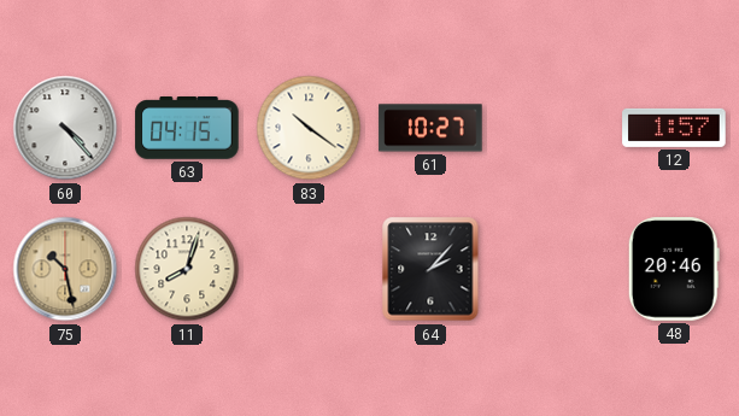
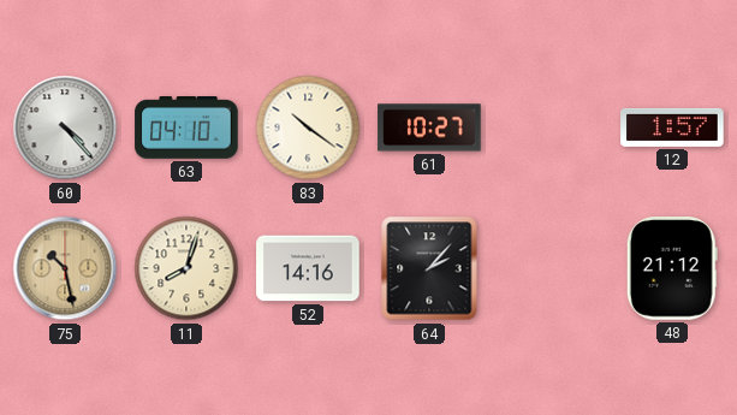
63: 04:15 -> 04:10
52: none -> 14:16
48: 20:46 -> 21:12
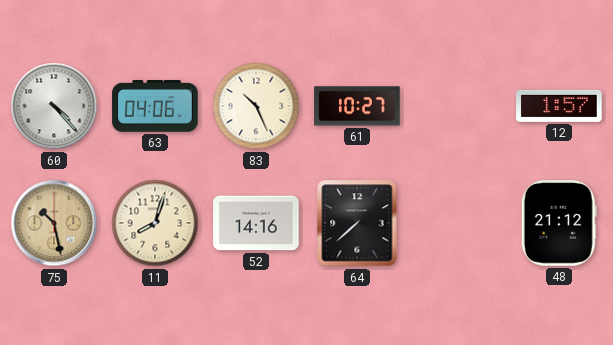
63: 04:10 -> 04:06
83: 10:21 -> 10:26
64: 2:07 -> 7:38
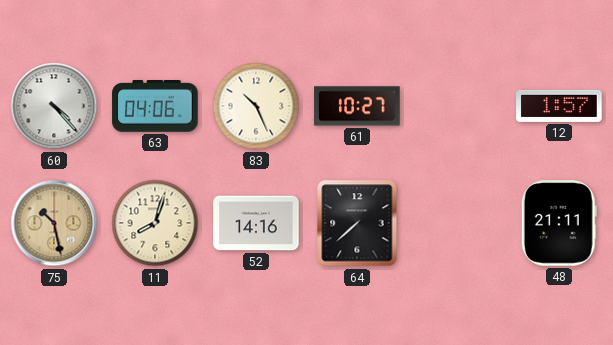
48: 21:12 -> 21:11
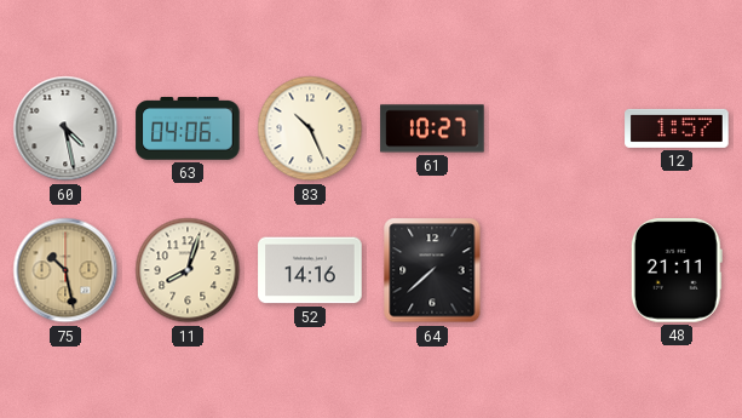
60: 4:23 -> 4:28
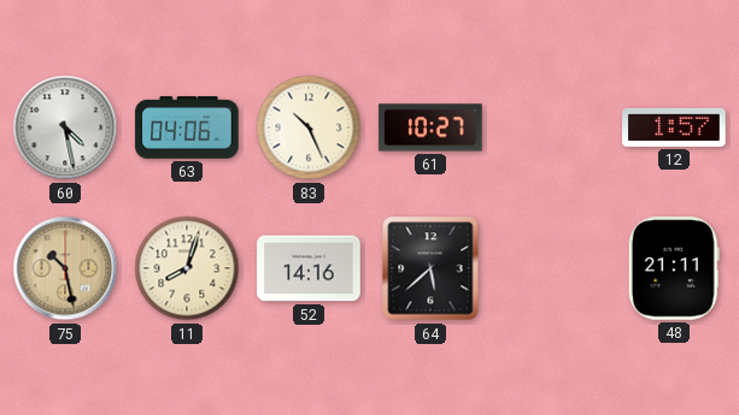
64: 7:38 -> 5:38
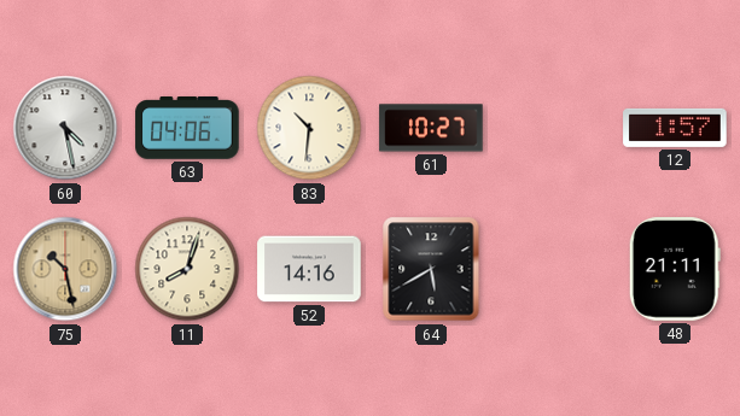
83: 10:26 -> 10:31
64: 5:38 -> 5:40
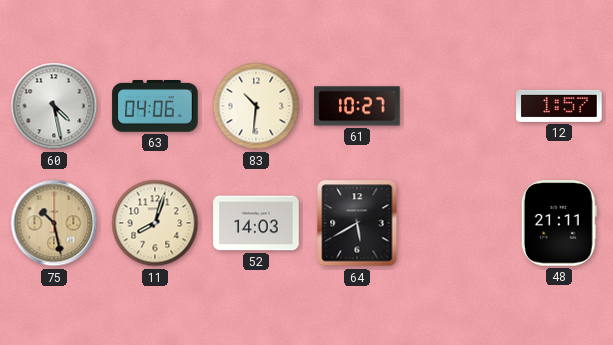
52: 14:16 -> 14:03
